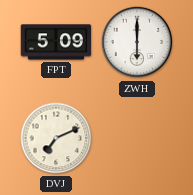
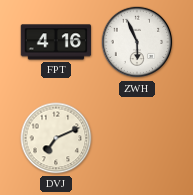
FPT: 5:09 -> 4:16
ZWH: 6:00 -> 5:56
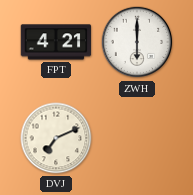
FPT: 4:16 -> 4:21
ZWH: 5:56 -> 6:00
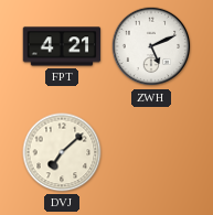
ZWH: 6:00 -> 5:11
DVJ: 7:11 -> 7:08
